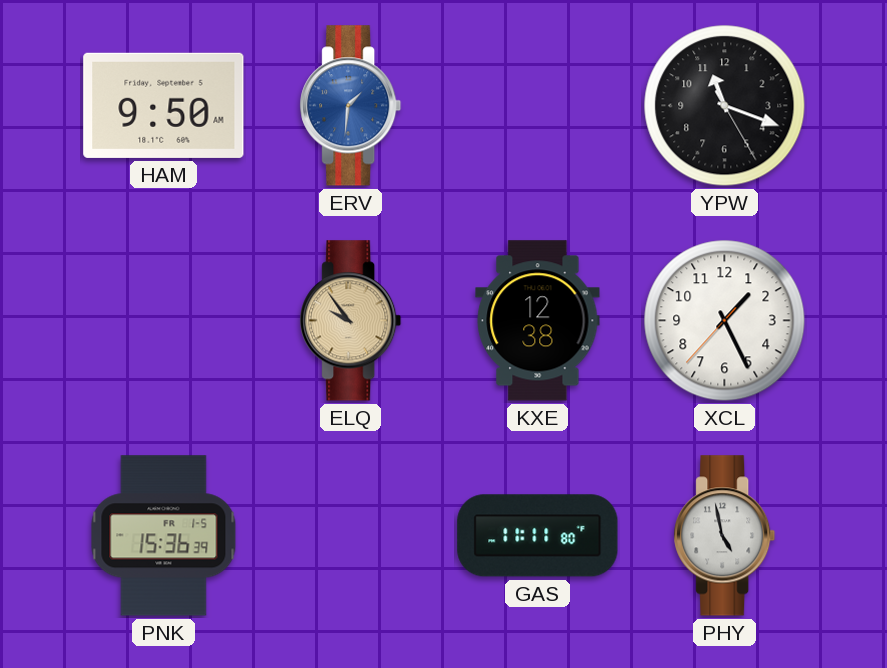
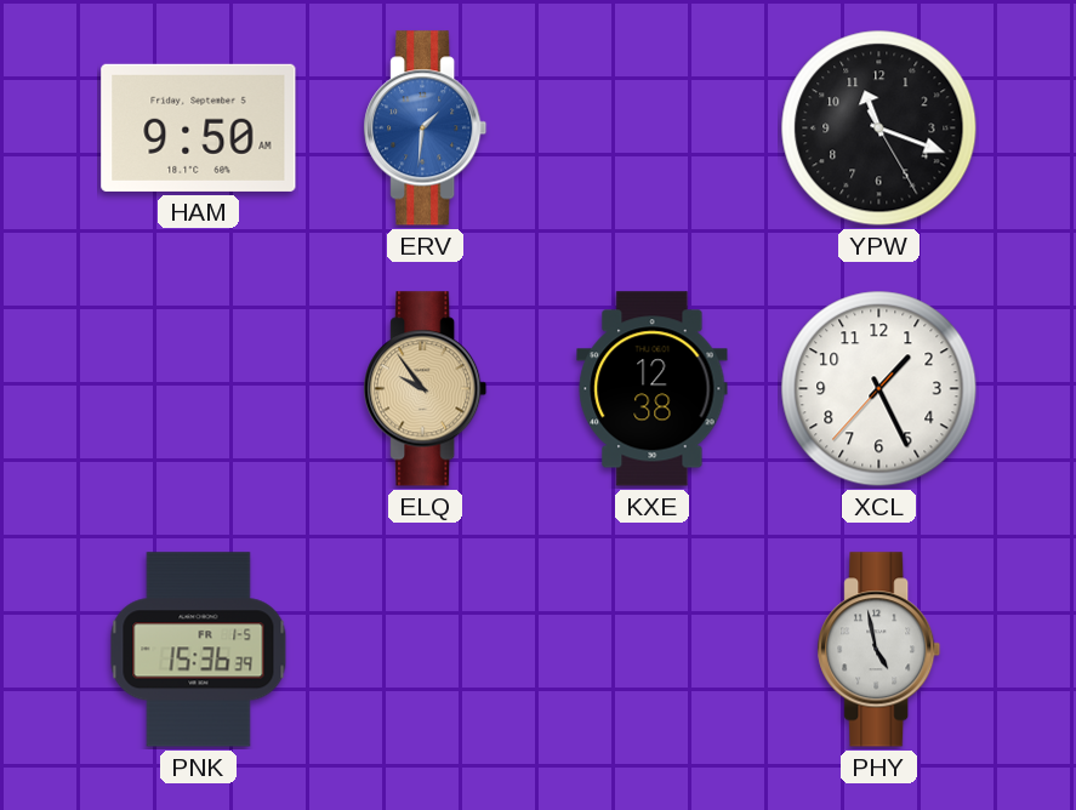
GAS: 11:11 -> none
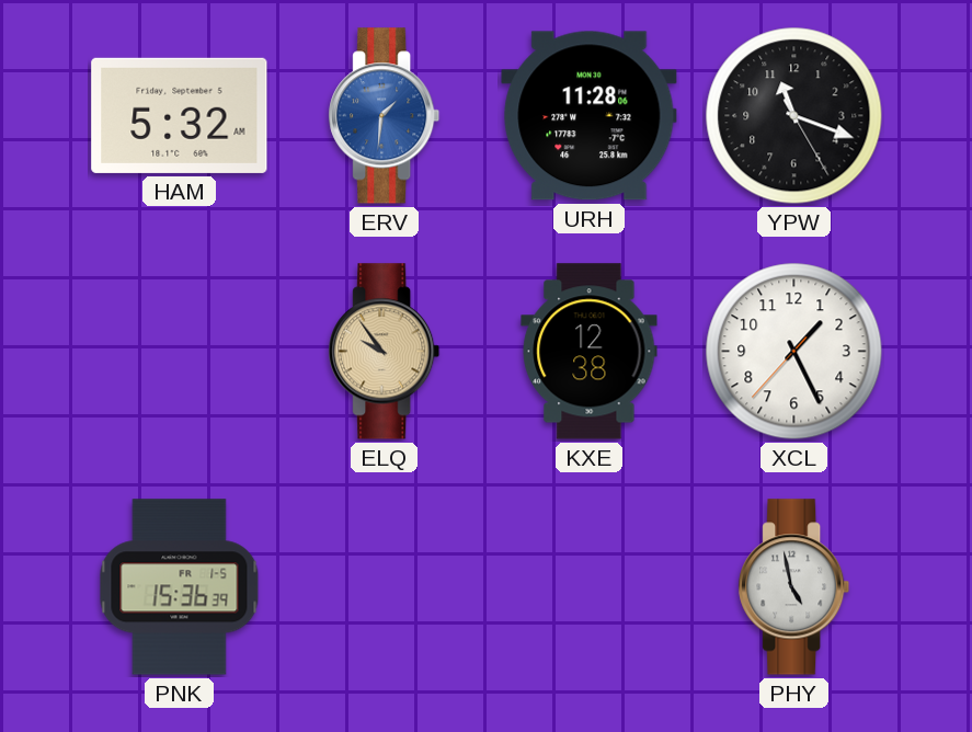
HAM: 9:50 -> 5:32
URH: none -> 11:28
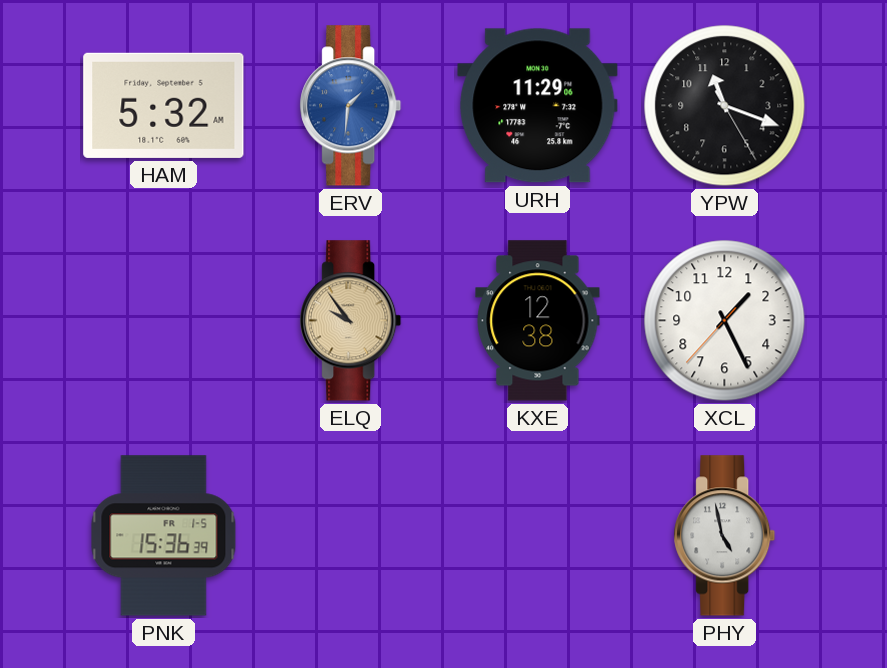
URH: 11:28 -> 11:29
